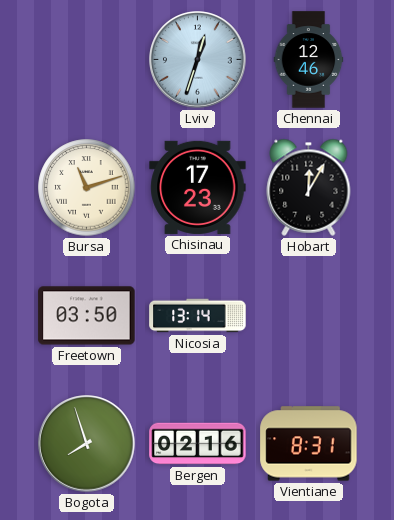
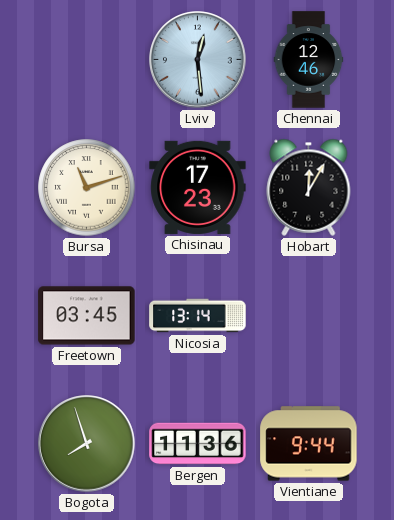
Lviv: 12:33 -> 12:29
Freetown: 03:50 -> 03:45
Bergen: 02:16 -> 11:36
Vientiane: 8:31 -> 9:44
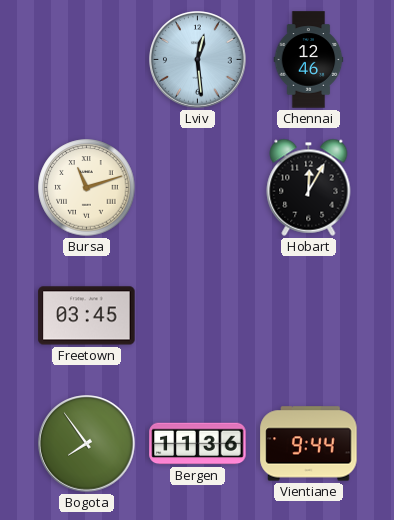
Chisinau: 17:23 -> none
Nicosia: 13:14 -> none
Bogota: 7:57 -> 7:54
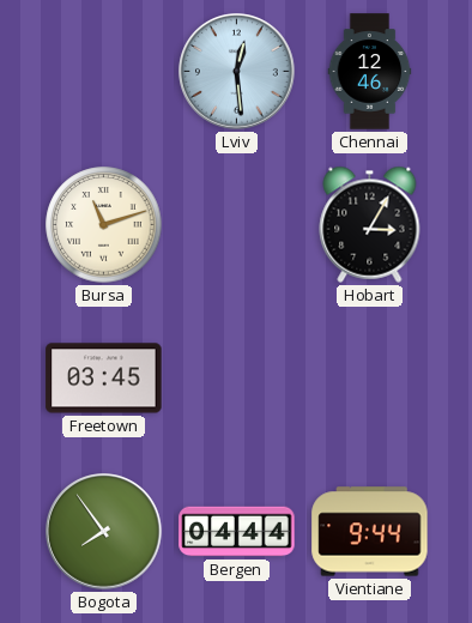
Hobart: 12:05 -> 3:05
Bergen: 11:36 -> 04:44
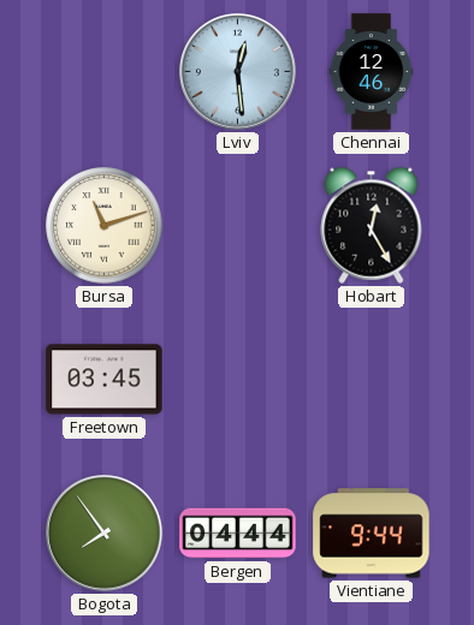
Hobart: 3:05 -> 12:25
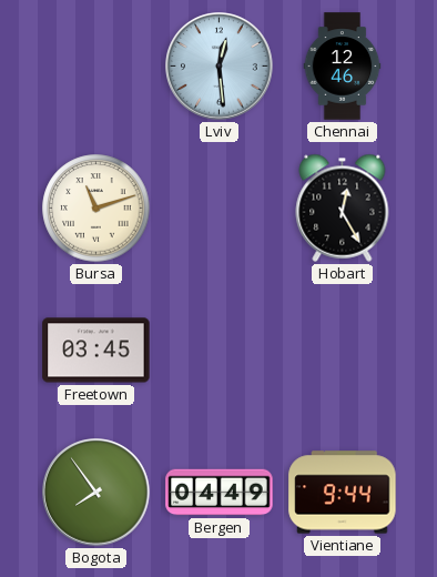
Bergen: 04:44 -> 04:49
